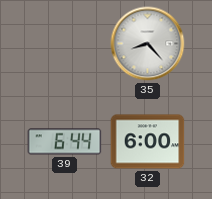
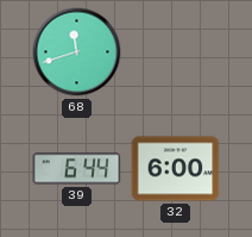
68: none -> 11:42
35: 8:23 -> none
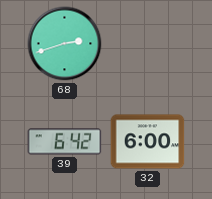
68: 11:42 -> 2:42
39: 6:44 -> 6:42
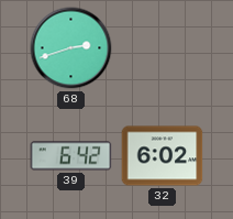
32: 6:00 -> 6:02
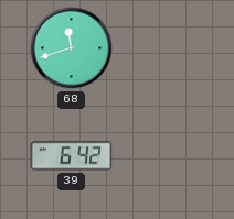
68: 2:42 -> 11:42
32: 6:02 -> none
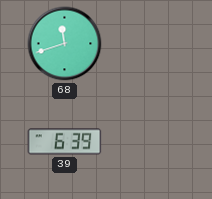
39: 6:42 -> 6:39
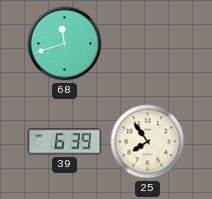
25: none -> 7:54
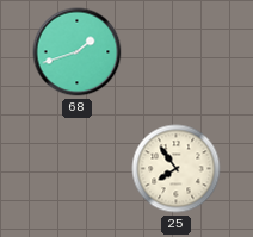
68: 11:42 -> 1:42
39: 6:39 -> none
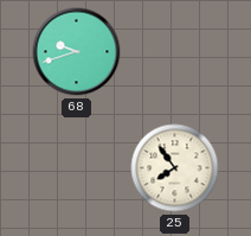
68: 1:42 -> 9:42
